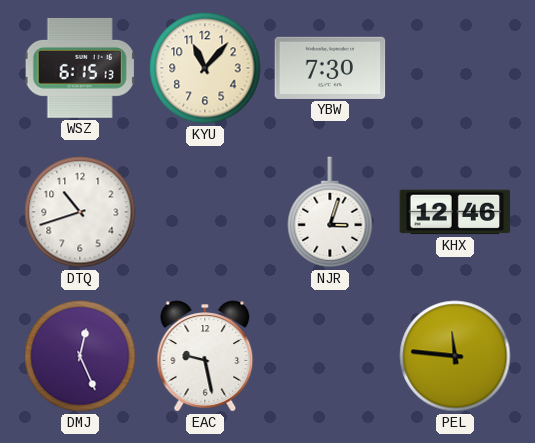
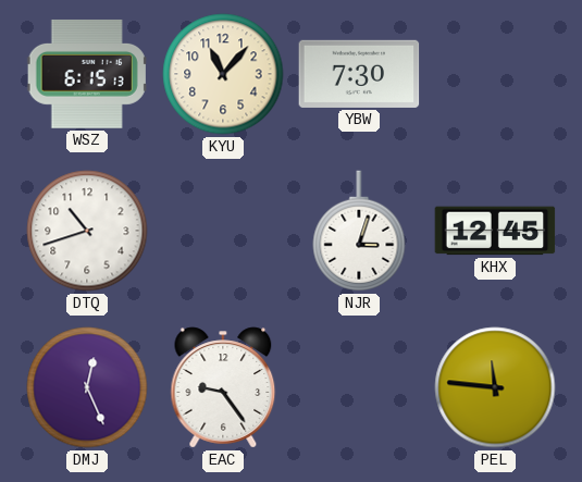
KHX: 12:46 -> 12:45
EAC: 9:28 -> 9:24
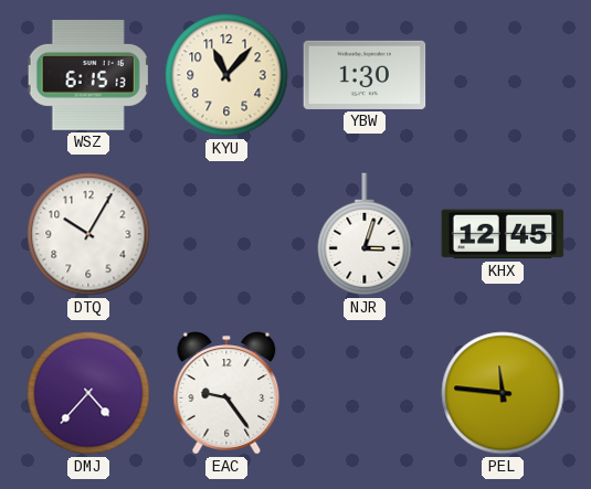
YBW: 7:30 -> 1:30
DTQ: 10:42 -> 10:05
DMJ: 12:26 -> 4:37
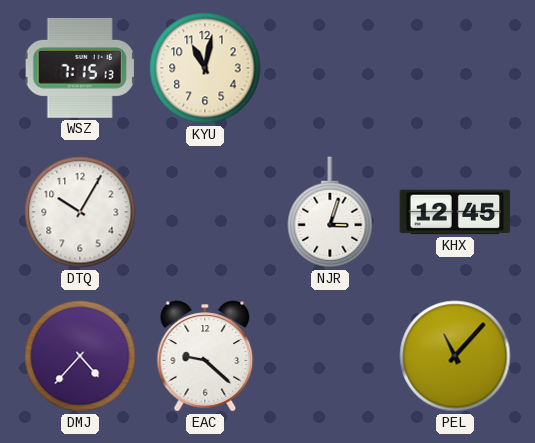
WSZ: 6:15 -> 7:15
KYU: 11:07 -> 11:02
YBW: 1:30 -> none
EAC: 9:24 -> 9:22
PEL: 11:46 -> 11:07
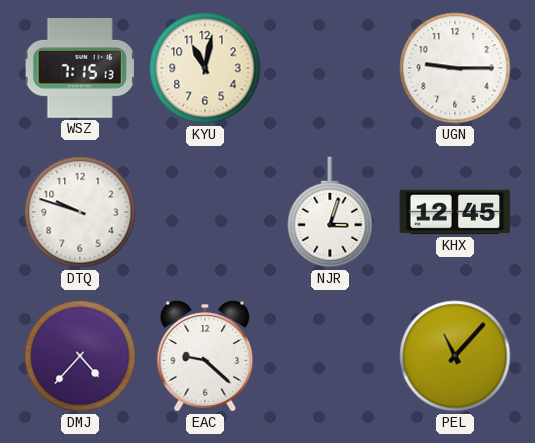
UGN: none -> 9:15
DTQ: 10:05 -> 9:48
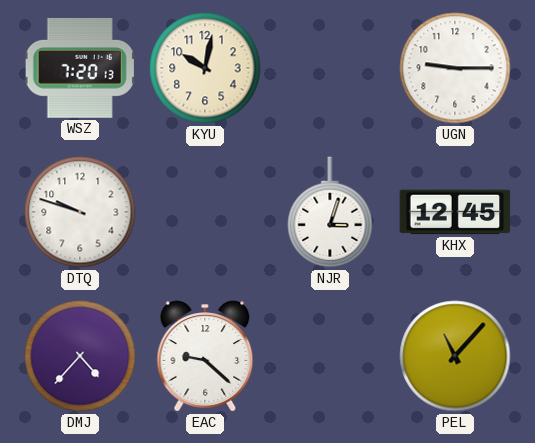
WSZ: 7:15 -> 7:20
KYU: 11:02 -> 10:02
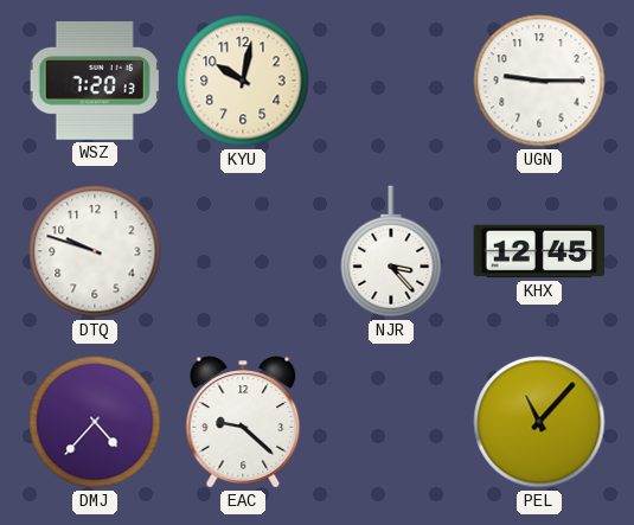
NJR: 3:03 -> 3:23
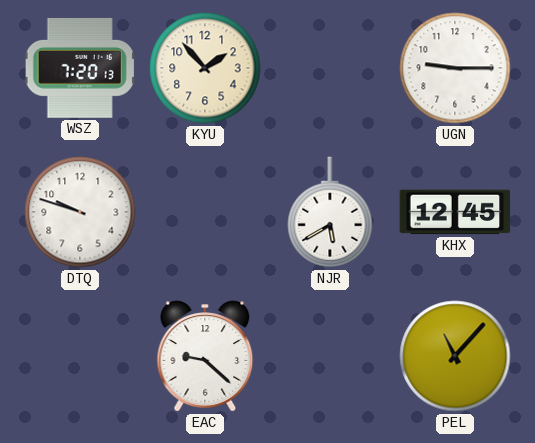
KYU: 10:02 -> 1:53
NJR: 3:23 -> 5:40
DMJ: 4:37 -> none
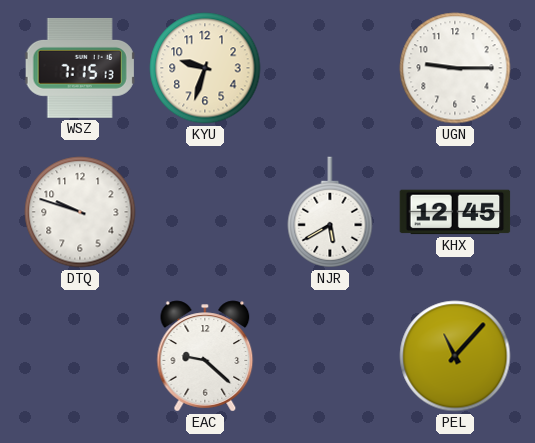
WSZ: 7:20 -> 7:15
KYU: 1:53 -> 9:33
